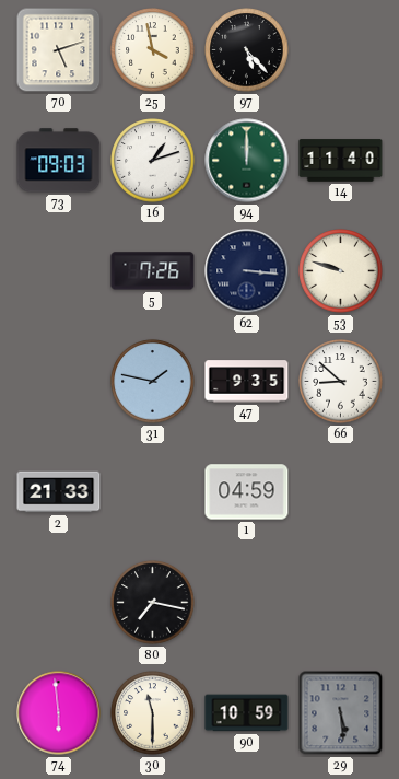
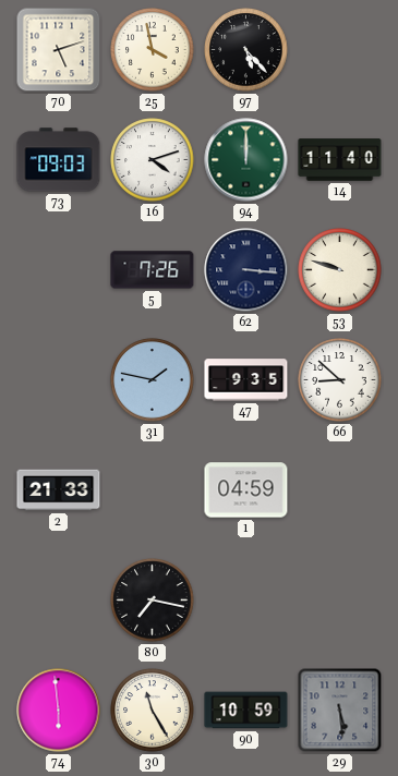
16: 1:12 -> 4:12
30: 11:30 -> 11:25
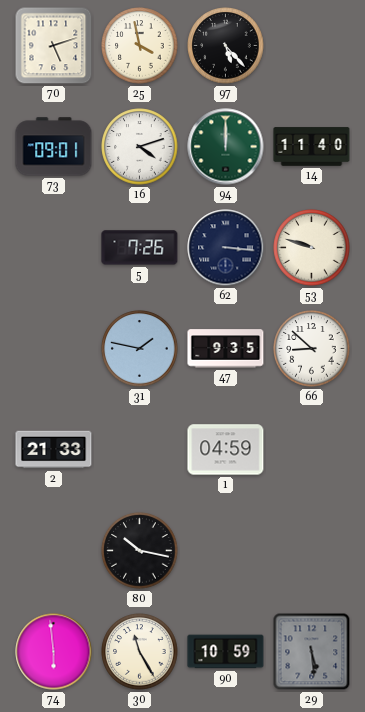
73: 09:03 -> 09:01
80: 7:17 -> 10:17
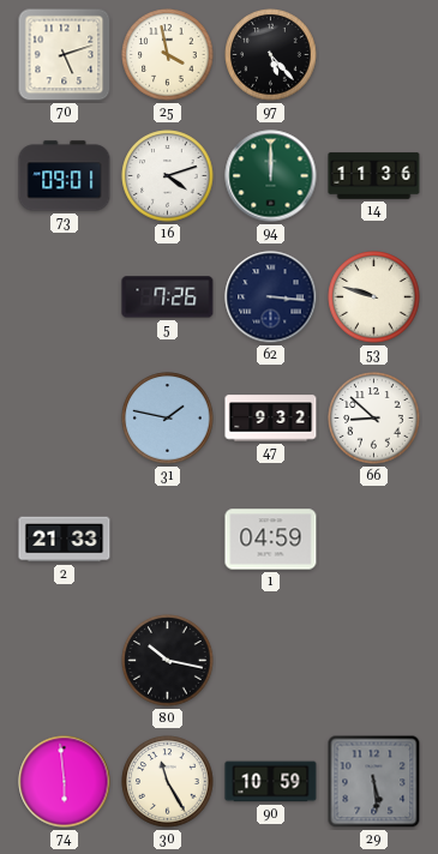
14: 11:40 -> 11:36
47: 9:35 -> 9:32
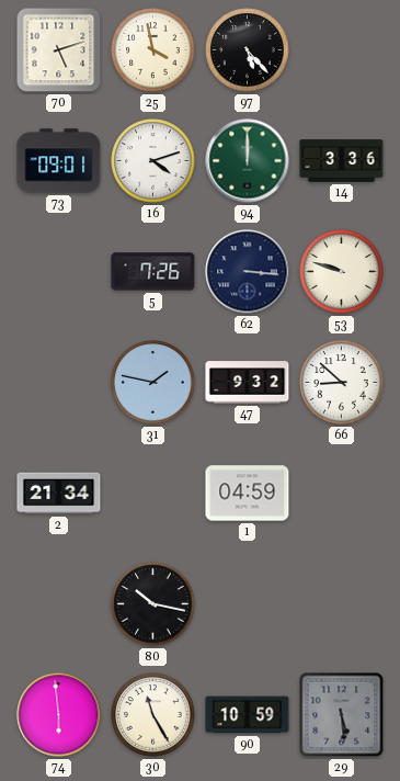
14: 11:36 -> 3:36
2: 21:33 -> 21:34
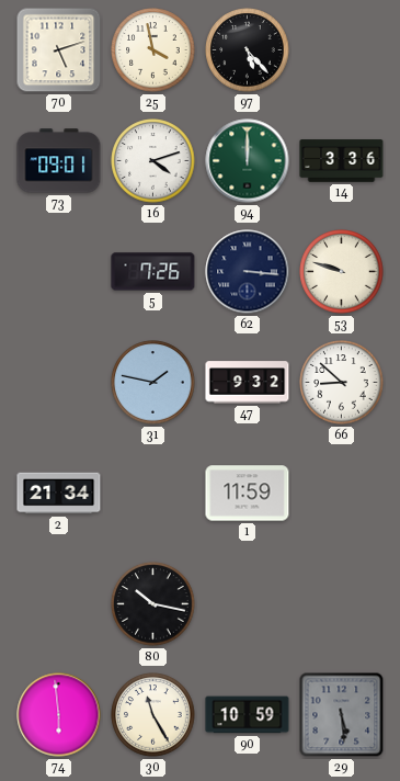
1: 04:59 -> 11:59
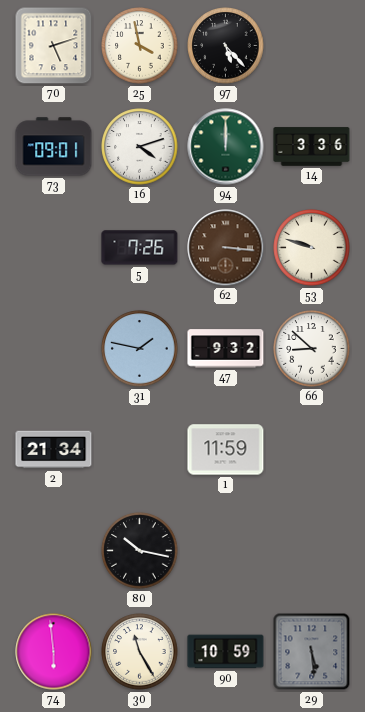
62 dial: navy -> brown
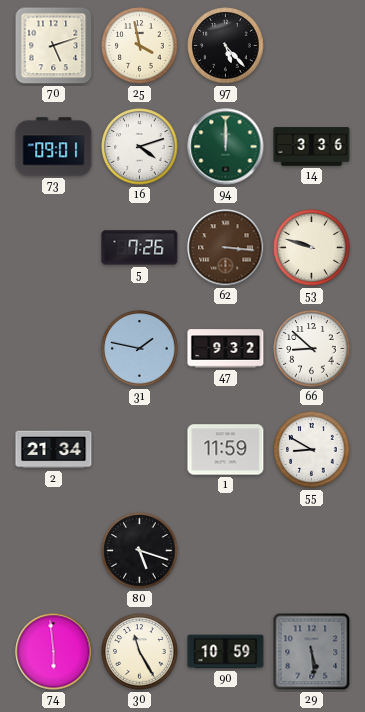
55: none -> 8:50
80: 10:17 -> 5:18
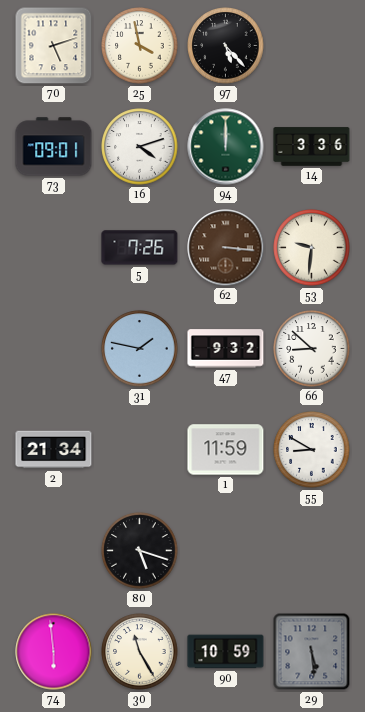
53: 9:48 -> 9:31
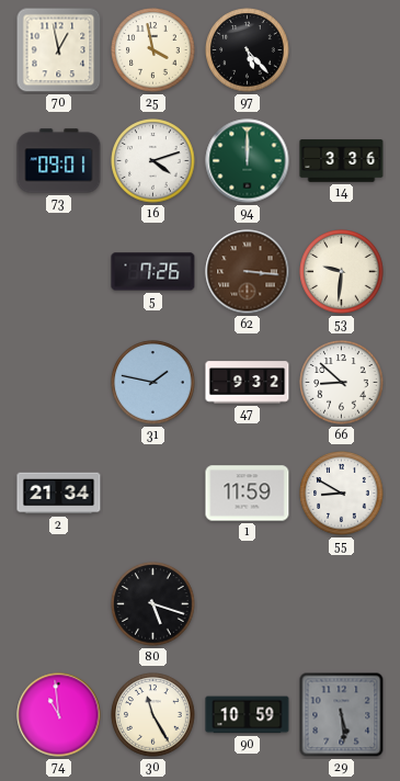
70: 5:12 -> 12:58
74: 5:59 -> 10:59
